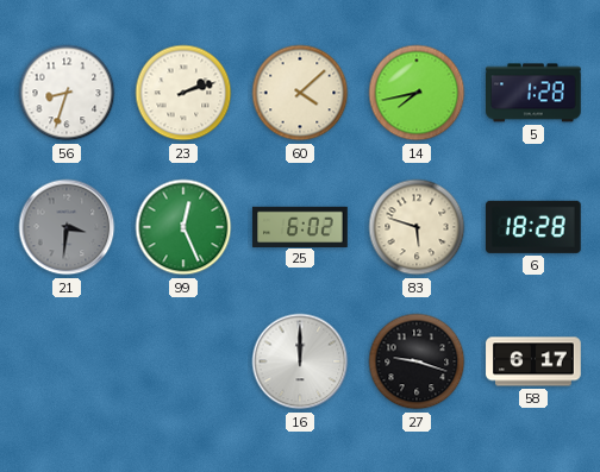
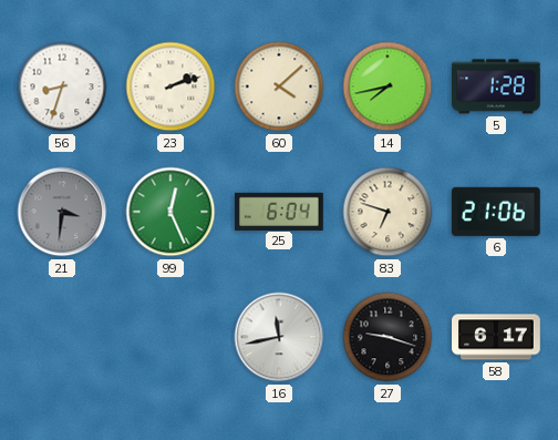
25: 6:02 -> 6:04
83: 5:48 -> 6:48
6: 18:28 -> 21:06
16: 12:00 -> 11:43
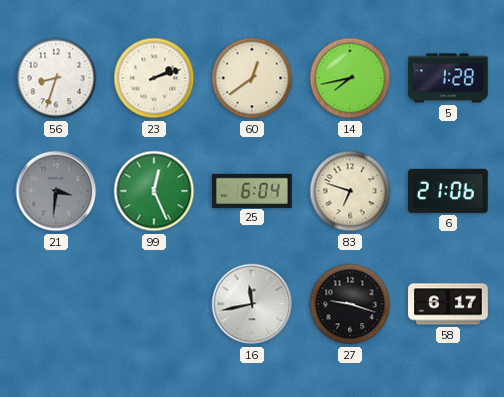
60: 4:08 -> 12:39
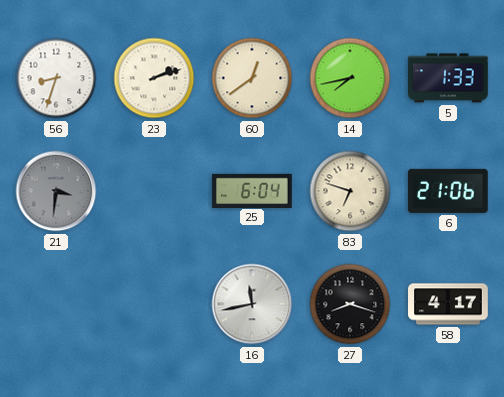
5: 1:28 -> 1:33
99: 12:26 -> none
27: 9:18 -> 8:18
58: 6:17 -> 4:17
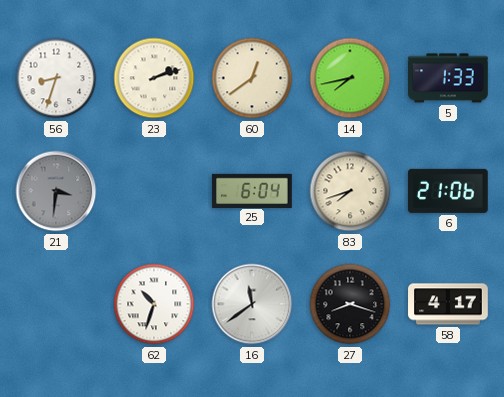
83: 6:48 -> 7:42
62: none -> 10:33
16: 11:43 -> 11:39
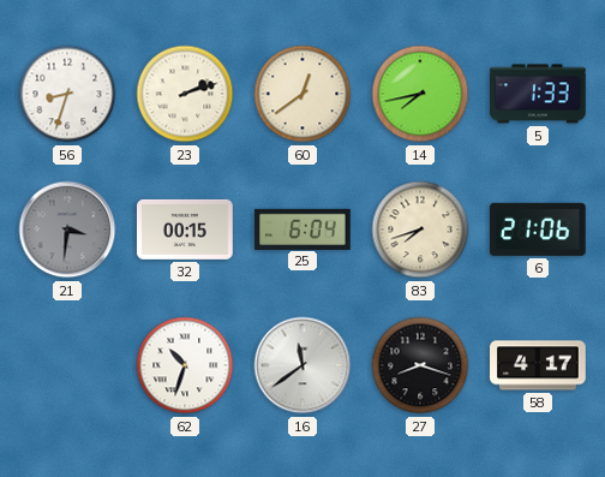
32: none -> 00:15
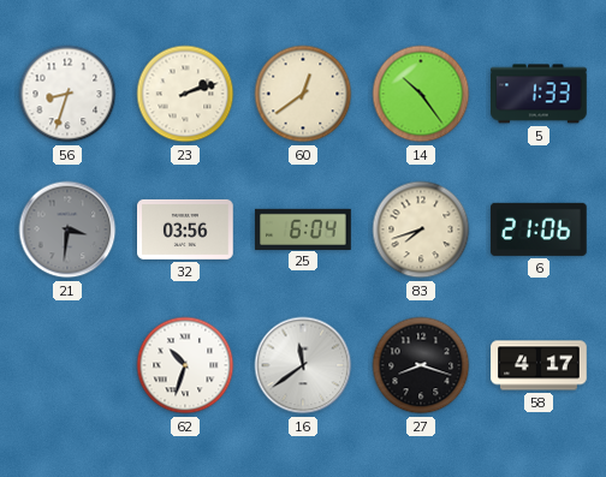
14: 7:43 -> 10:24
32: 00:15 -> 03:56
